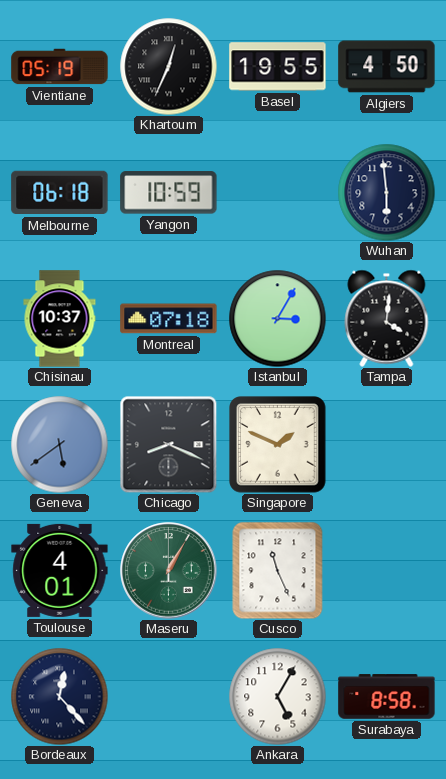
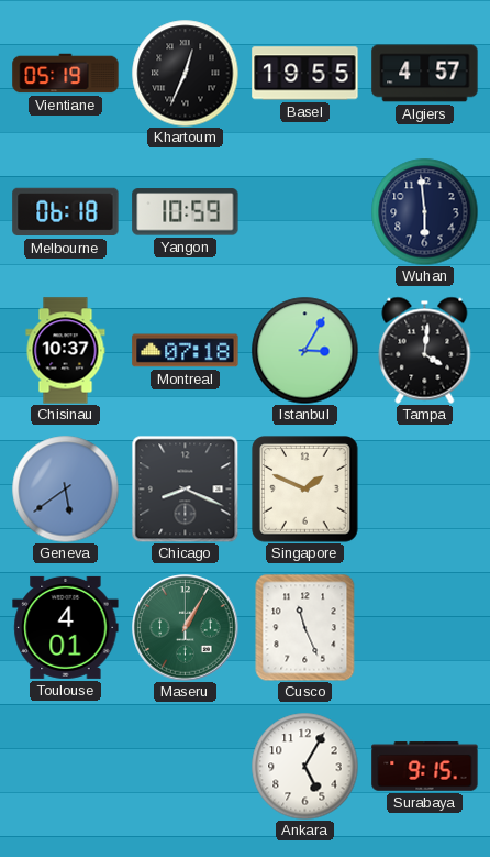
Algiers: 4:50 -> 4:57
Bordeaux: 12:23 -> none
Surabaya: 8:58 -> 9:15
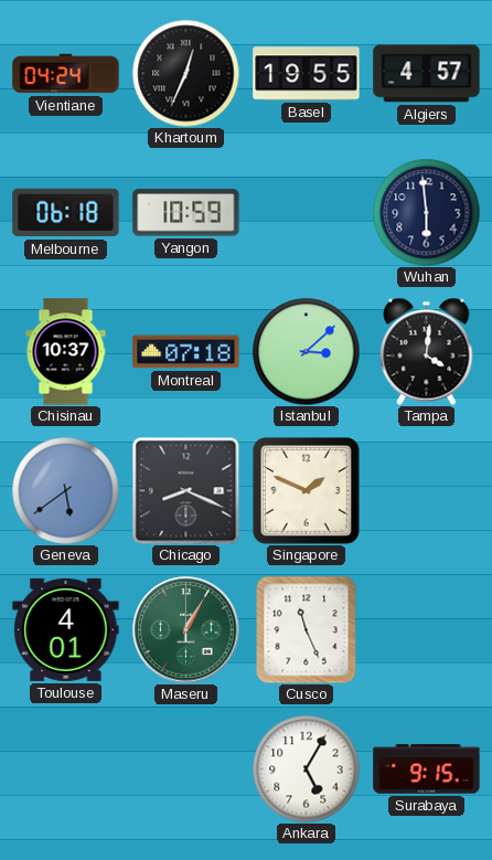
Vientiane: 05:19 -> 04:24
Istanbul: 3:05 -> 3:08
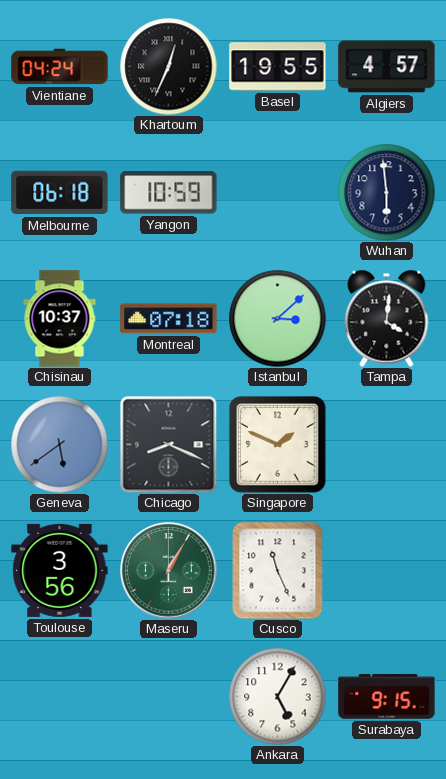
Toulouse: 4:01 -> 3:56
